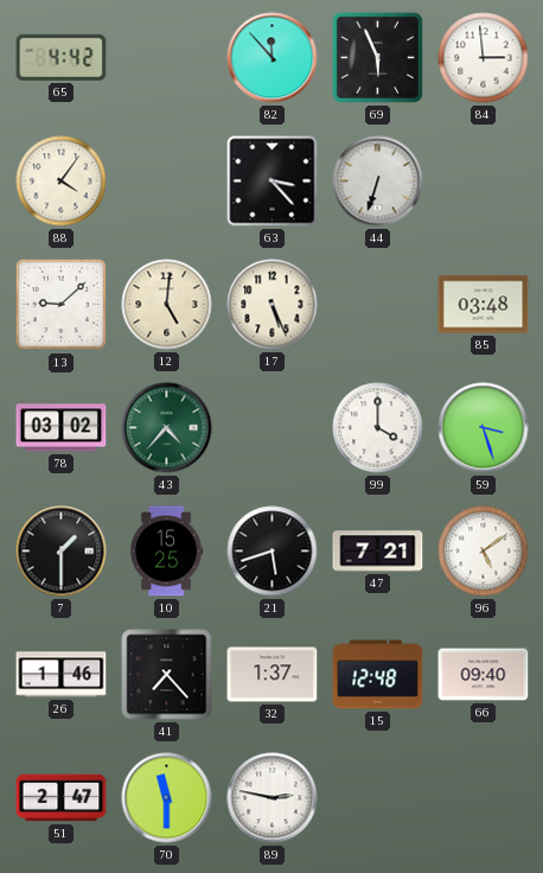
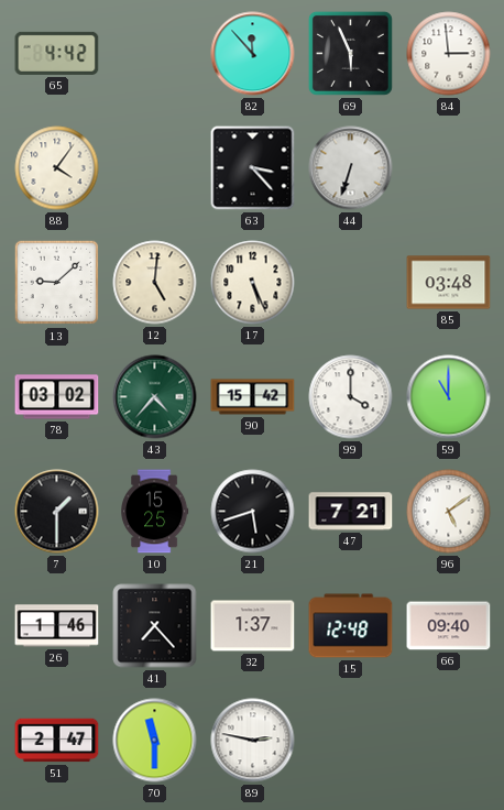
90: none -> 15:42
59: 3:27 -> 11:00
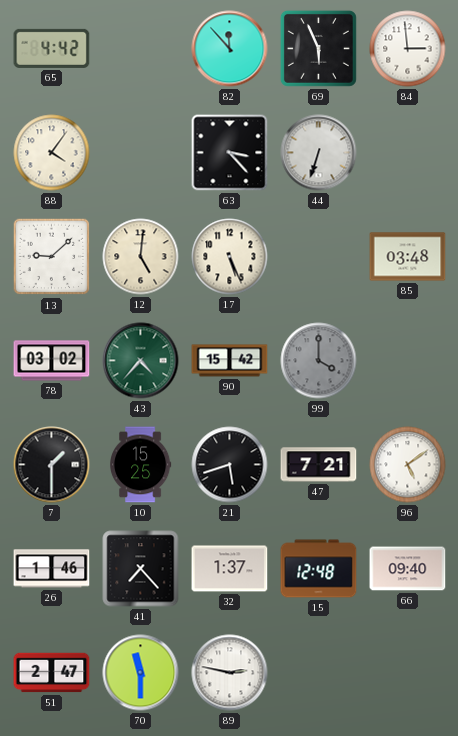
99 dial: white -> grey
59: 11:00 -> none
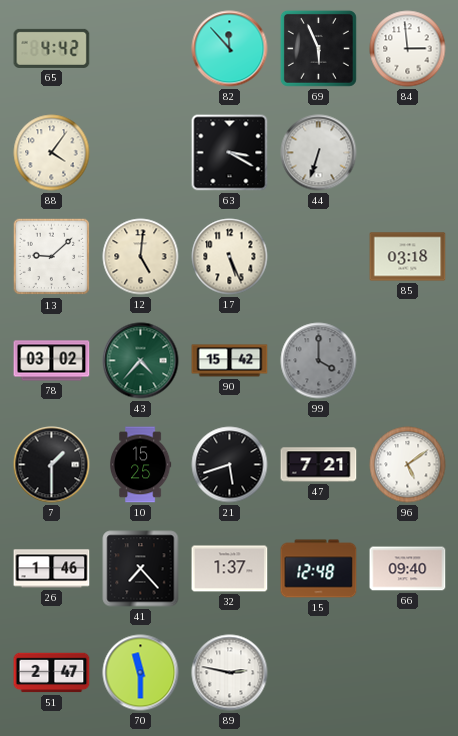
63: 3:23 -> 3:20
85: 03:48 -> 03:18
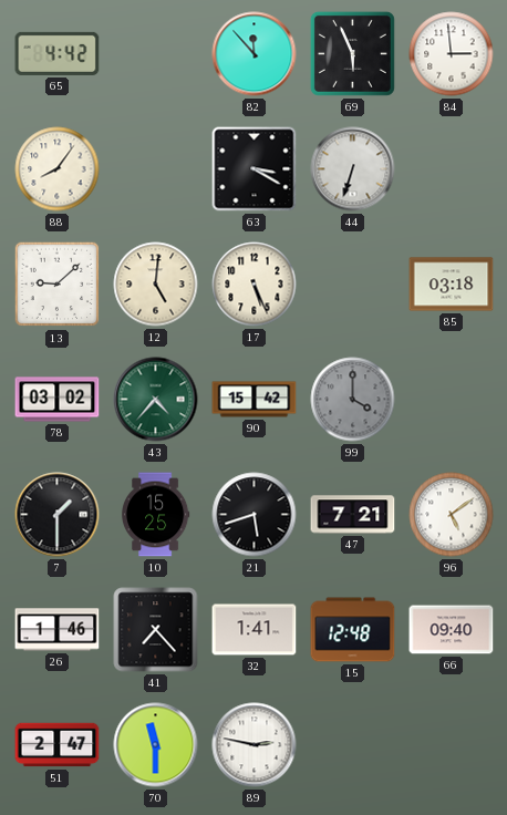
88: 4:06 -> 8:06
32: 1:37 -> 1:41
